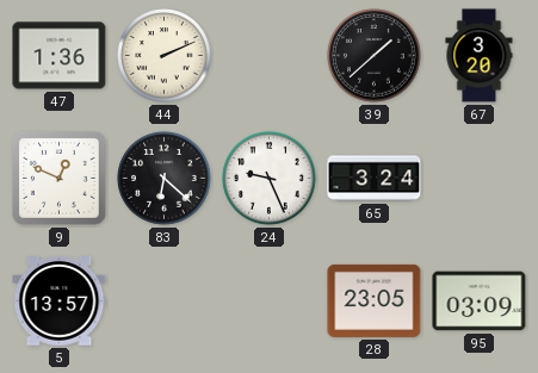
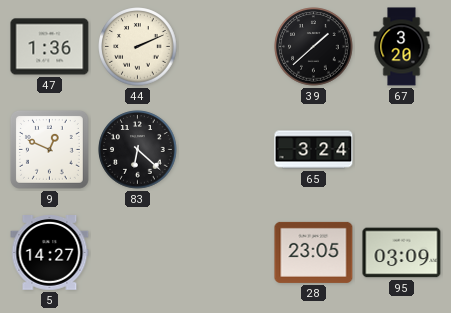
24: 9:26 -> none
5: 13:57 -> 14:27
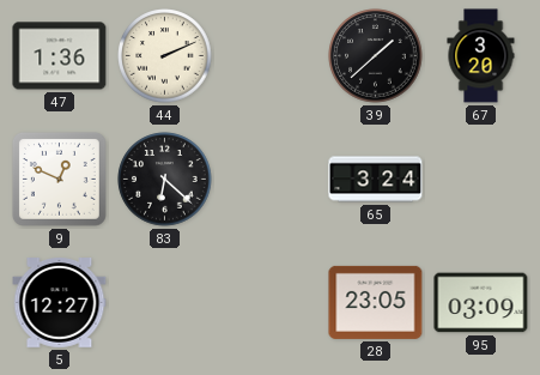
5: 14:27 -> 12:27
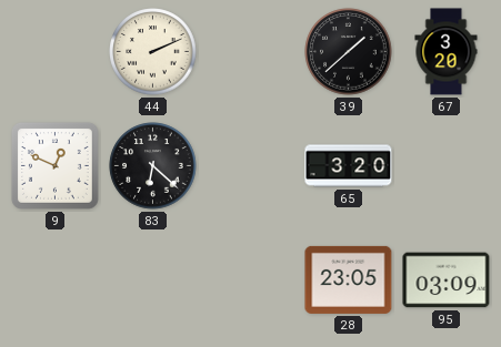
47: 1:36 -> none
65: 3:24 -> 3:20
5: 12:27 -> none
